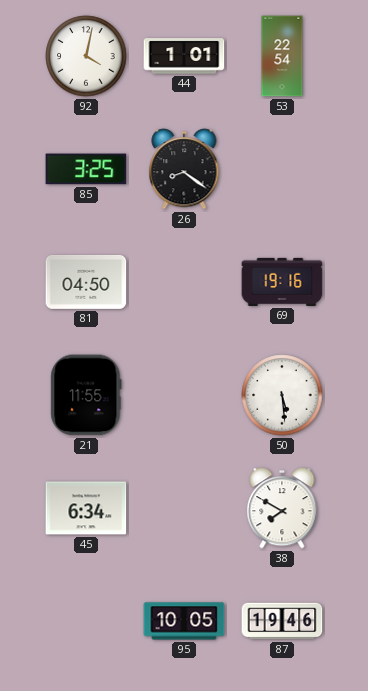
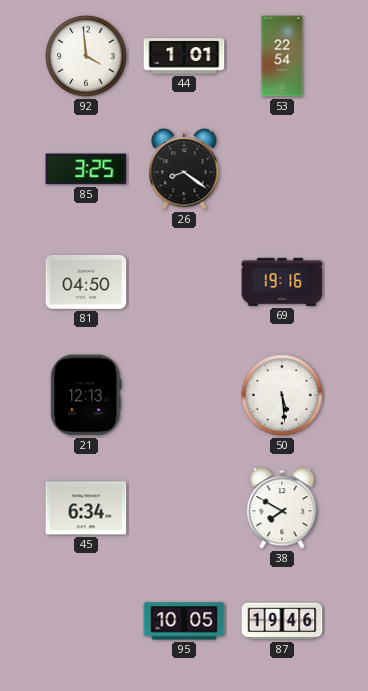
92: 4:02 -> 3:59
21: 11:55 -> 12:13
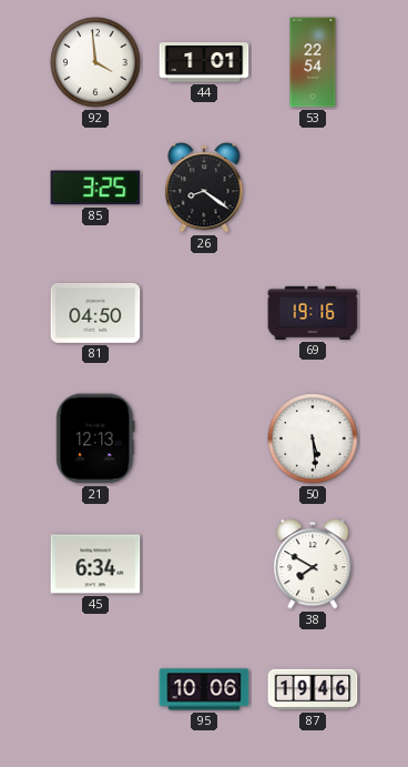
95: 10:05 -> 10:06
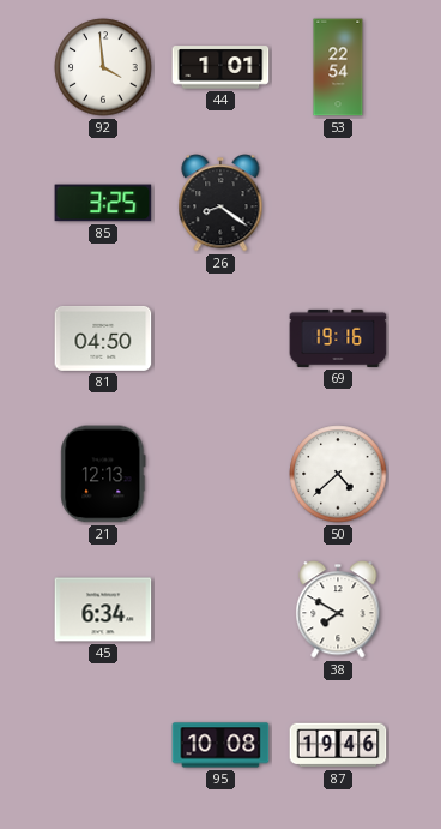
50: 5:29 -> 4:38
95: 10:06 -> 10:08
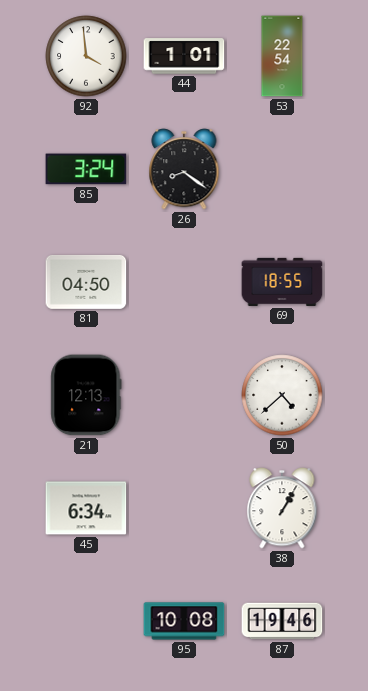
85: 3:25 -> 3:24
69: 19:16 -> 18:55
38: 7:50 -> 1:05
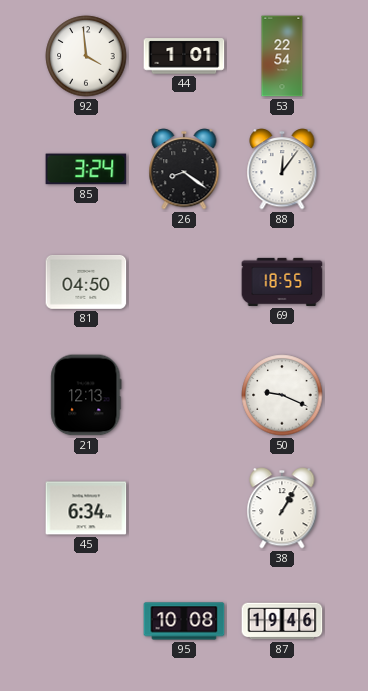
88: none -> 12:06
50: 4:38 -> 9:19
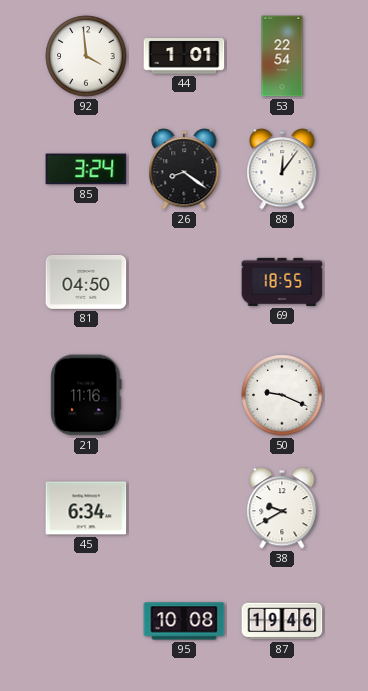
21: 12:13 -> 11:16
38: 1:05 -> 9:40
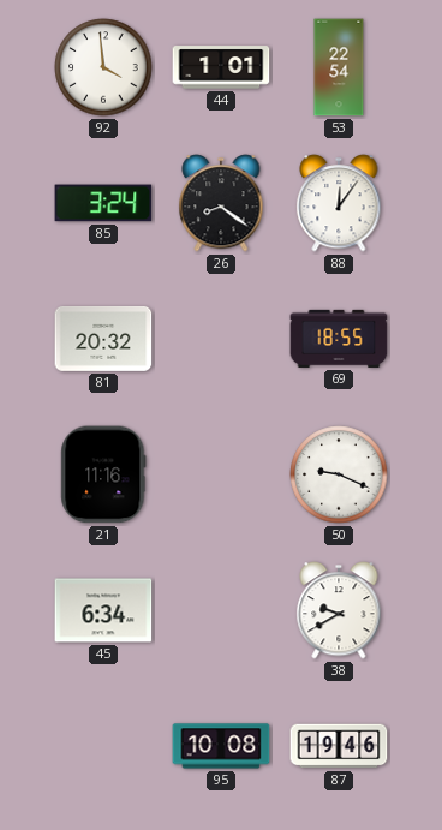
81: 04:50 -> 20:32
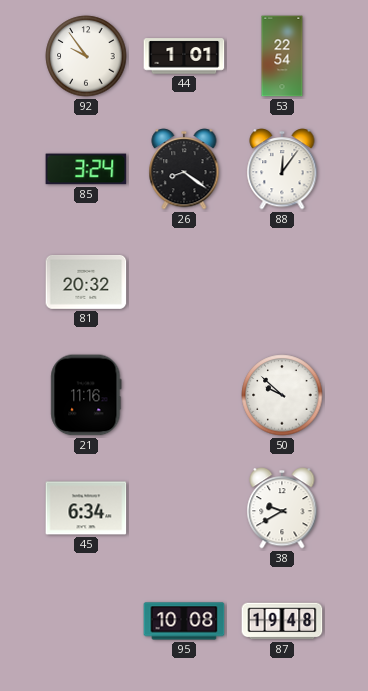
92: 3:59 -> 9:54
69: 18:55 -> none
50: 9:19 -> 9:52
87: 19:46 -> 19:48
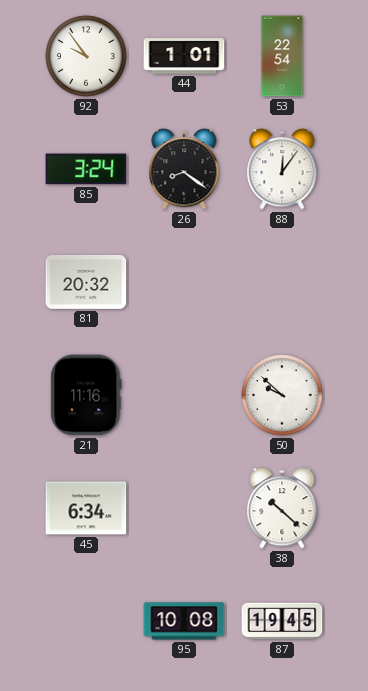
38: 9:40 -> 10:22
87: 19:48 -> 19:45
